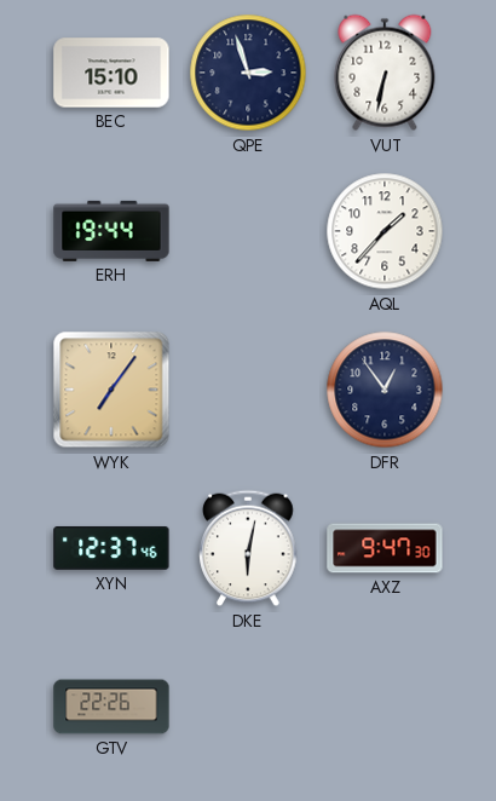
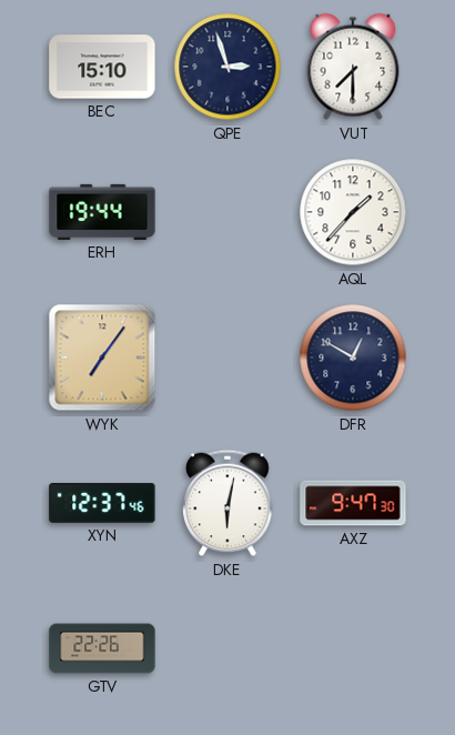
VUT: 6:32 -> 7:30
DFR: 12:54 -> 12:50
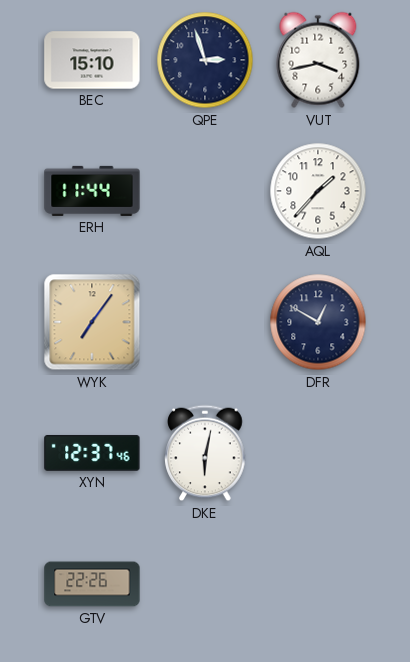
VUT: 7:30 -> 3:43
ERH: 19:44 -> 11:44
AXZ: 9:47 -> none
